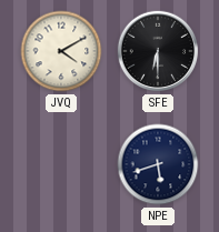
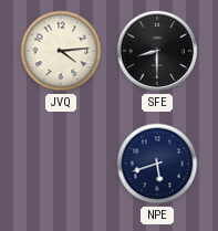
JVQ: 4:10 -> 4:14
SFE: 6:30 -> 8:30
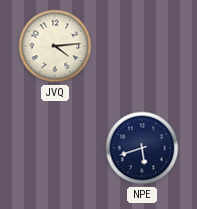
SFE: 8:30 -> none
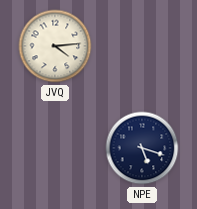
NPE: 5:42 -> 5:18
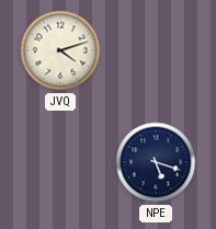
JVQ: 4:14 -> 4:12
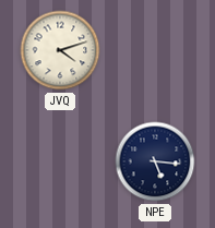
NPE: 5:18 -> 5:16
